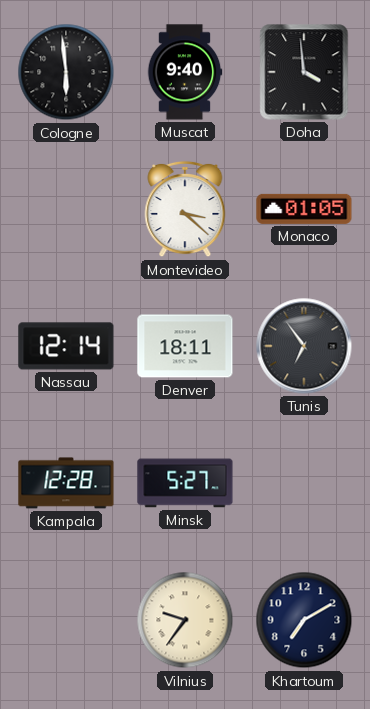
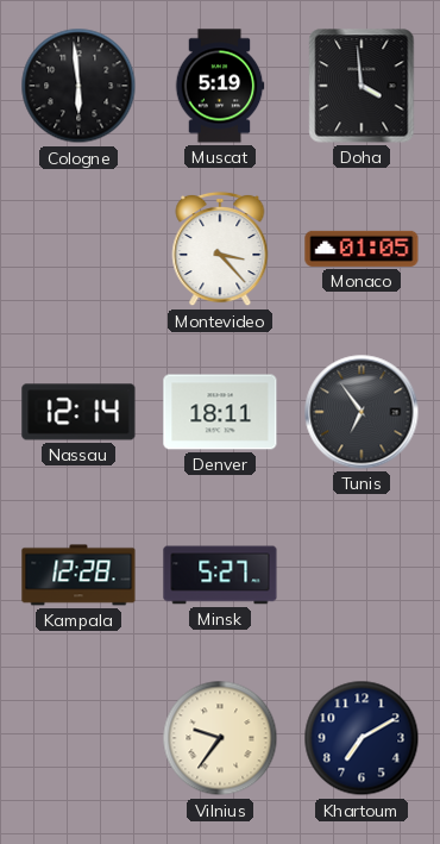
Muscat: 9:40 -> 5:19
Montevideo: 3:22 -> 3:23
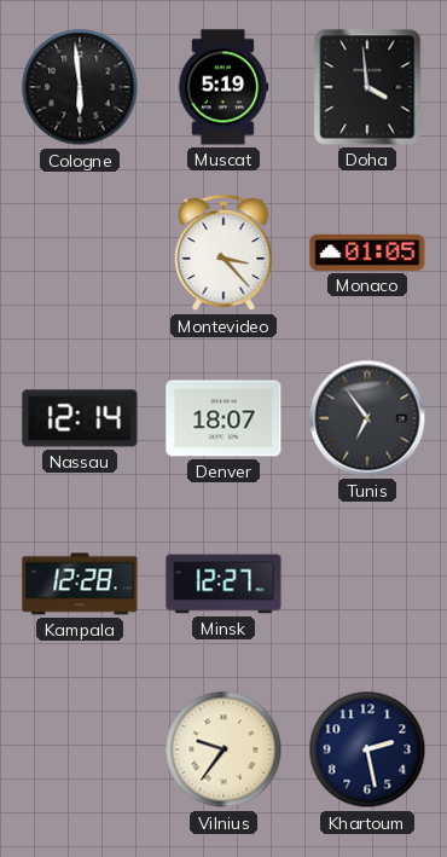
Denver: 18:11 -> 18:07
Minsk: 5:27 -> 12:27
Khartoum: 7:10 -> 2:28
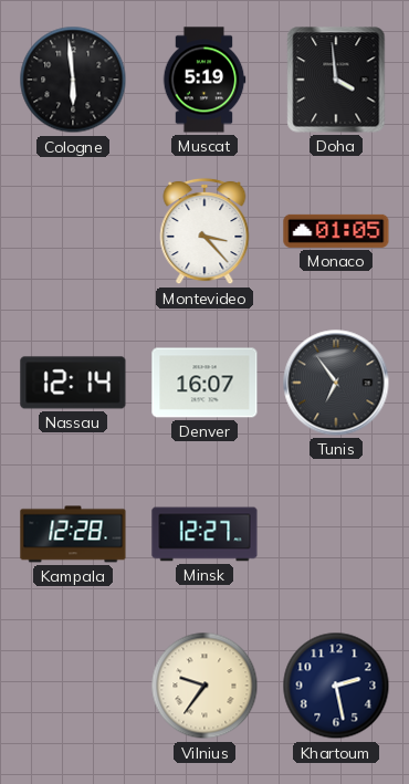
Denver: 18:07 -> 16:07
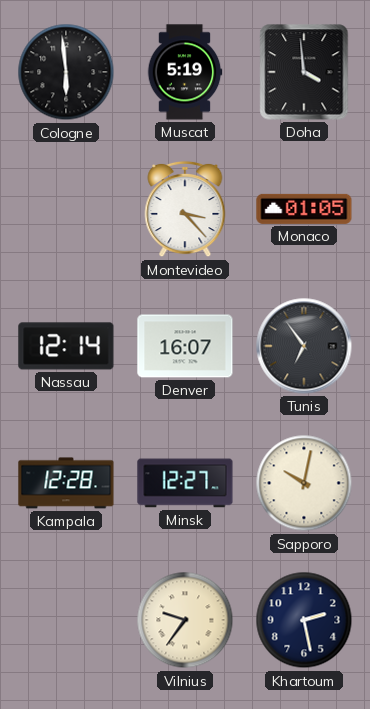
Sapporo: none -> 10:02
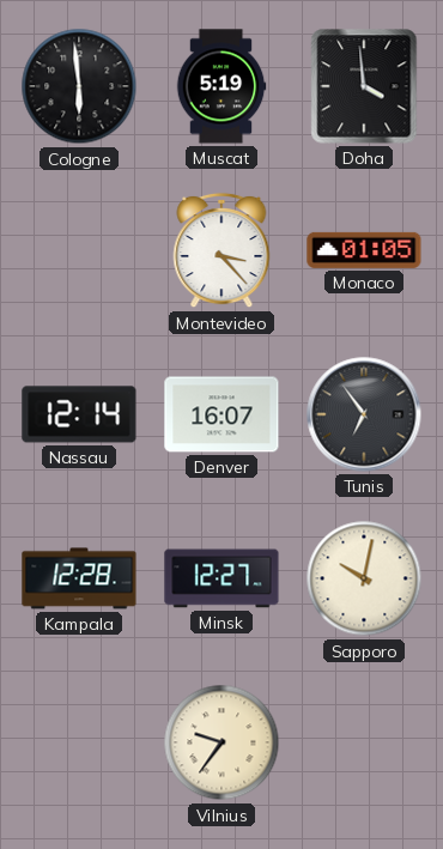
Khartoum: 2:28 -> none
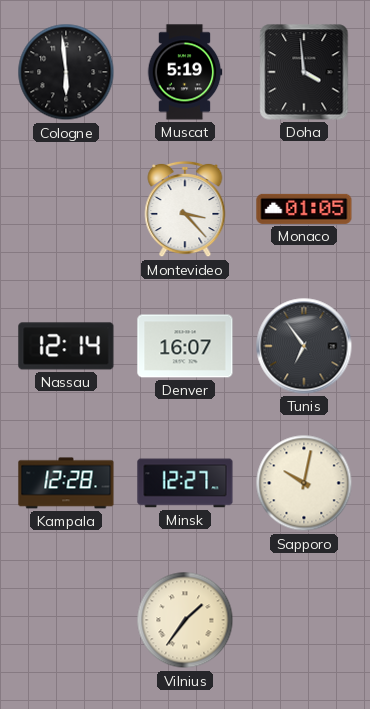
Vilnius: 9:36 -> 1:36
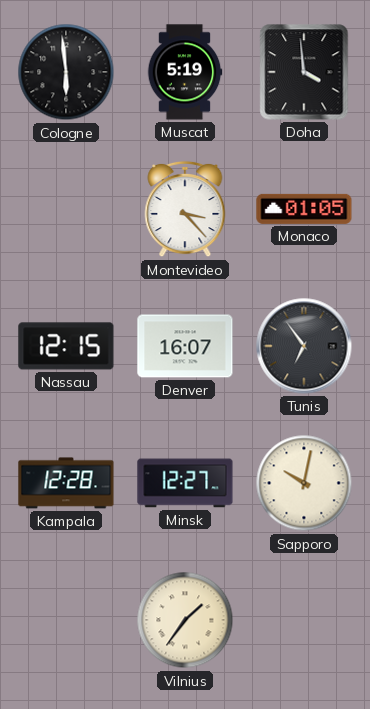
Nassau: 12:14 -> 12:15
